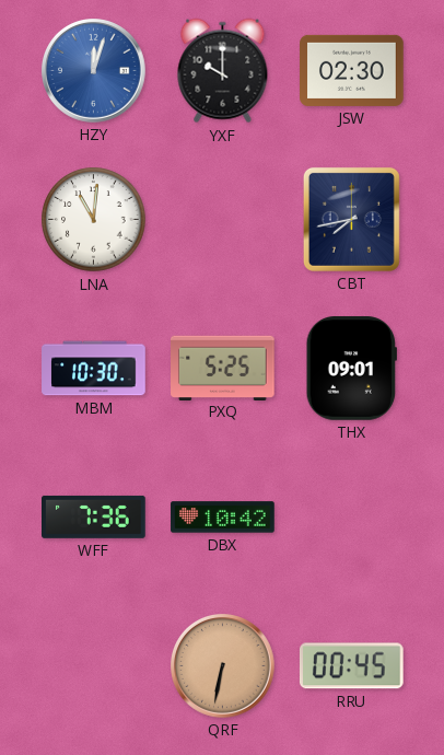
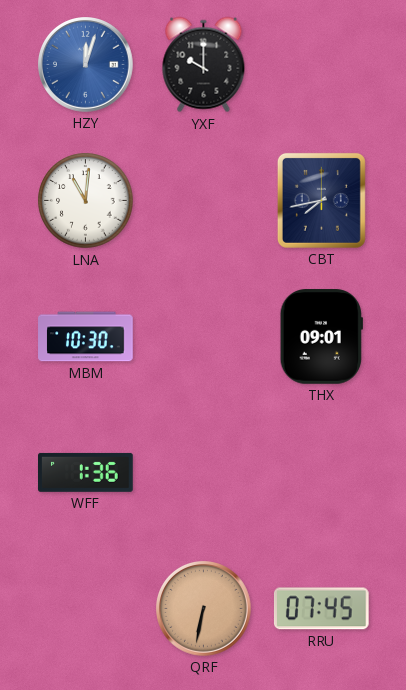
JSW: 02:30 -> none
PXQ: 5:25 -> none
WFF: 7:36 -> 1:36
DBX: 10:42 -> none
RRU: 00:45 -> 07:45
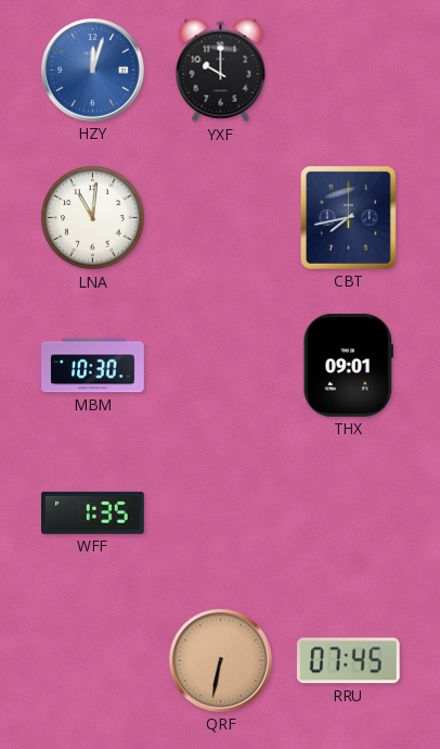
WFF: 1:36 -> 1:35
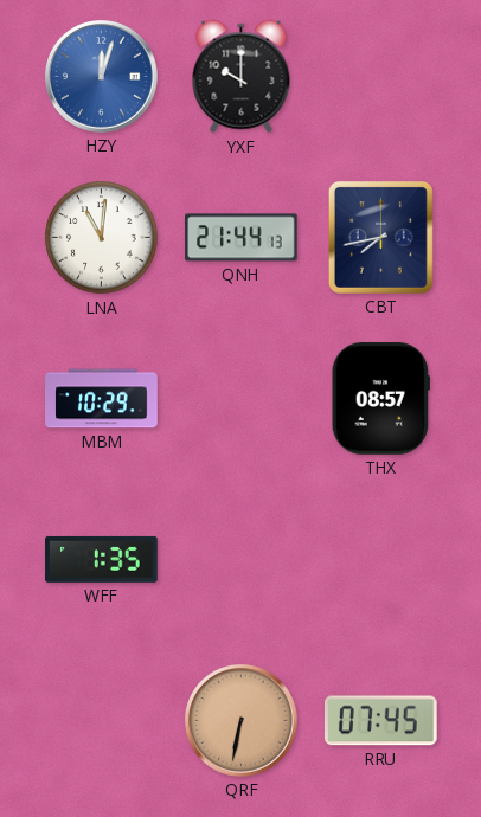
QNH: none -> 21:44
MBM: 10:30 -> 10:29
THX: 09:01 -> 08:57
